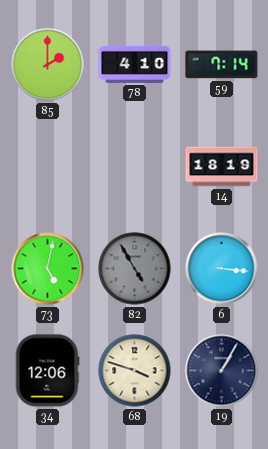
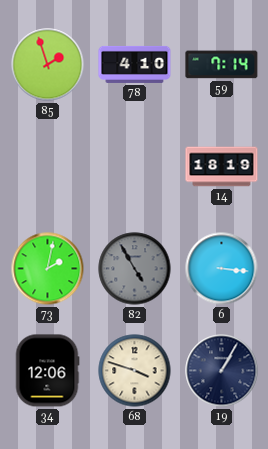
85: 2:00 -> 1:57
73: 5:02 -> 2:02
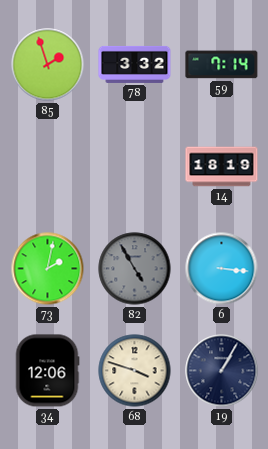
78: 4:10 -> 3:32
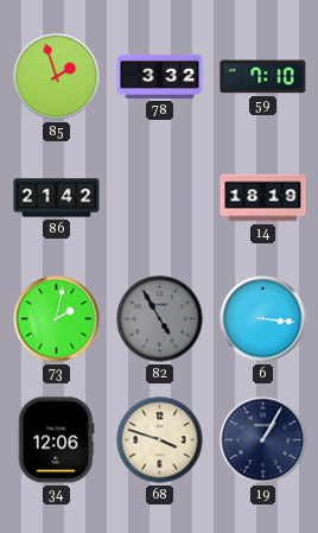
59: 7:14 -> 7:10
86: none -> 21:42
